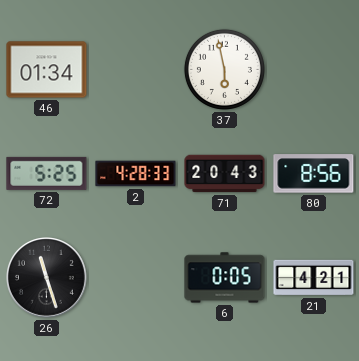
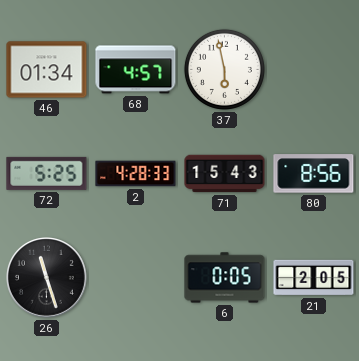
68: none -> 4:57
71: 20:43 -> 15:43
21: 4:21 -> 2:05
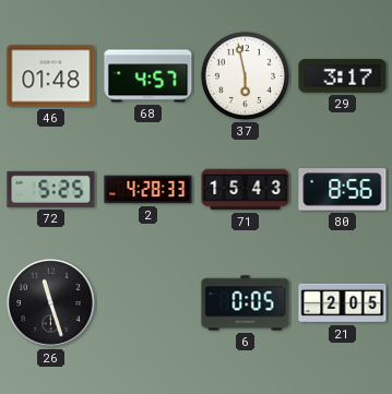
46: 01:34 -> 01:48
29: none -> 3:17
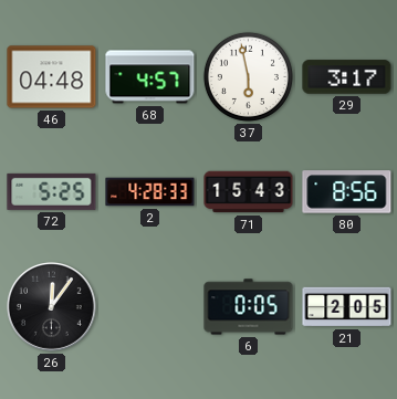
46: 01:48 -> 04:48
26: 11:27 -> 12:06
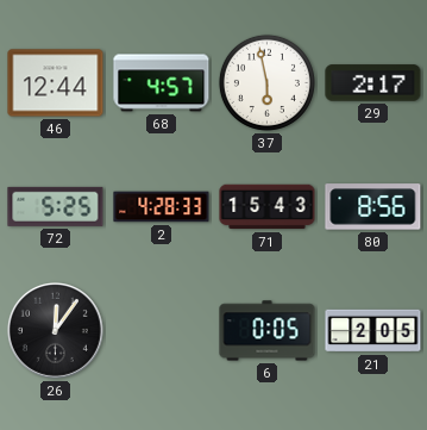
46: 04:48 -> 12:44
29: 3:17 -> 2:17
